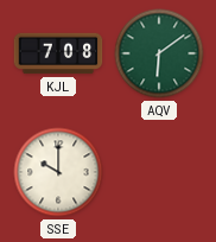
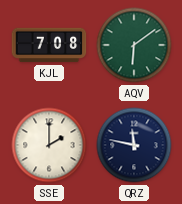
SSE: 10:00 -> 2:00
QRZ: none -> 11:47
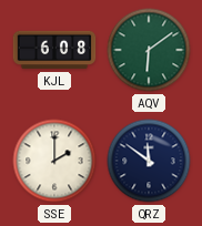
KJL: 7:08 -> 6:08
QRZ: 11:47 -> 11:51
